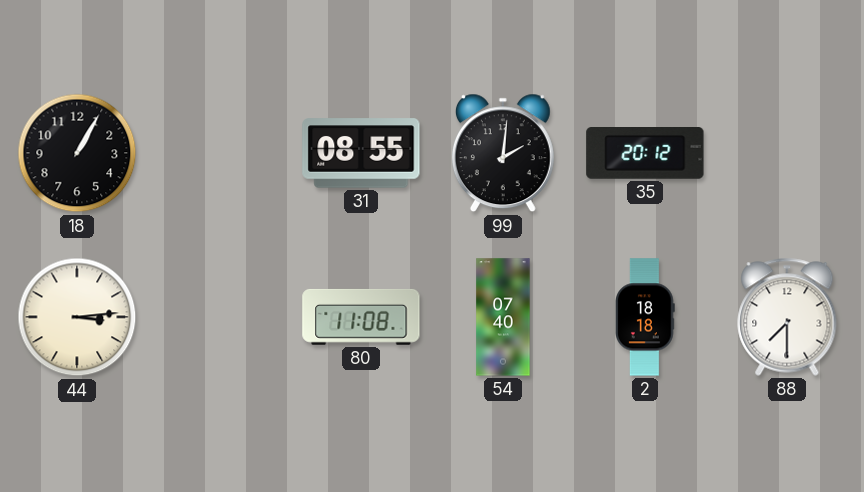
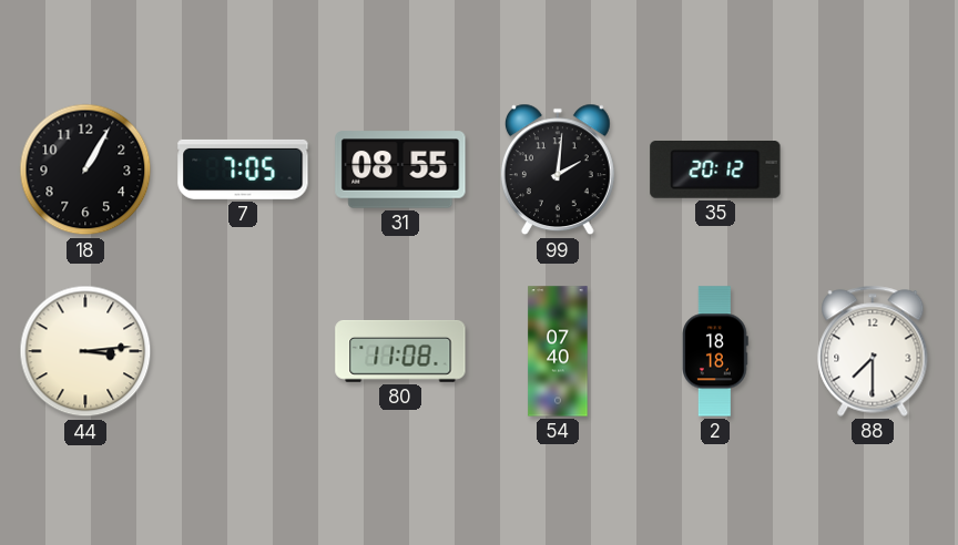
7: none -> 7:05
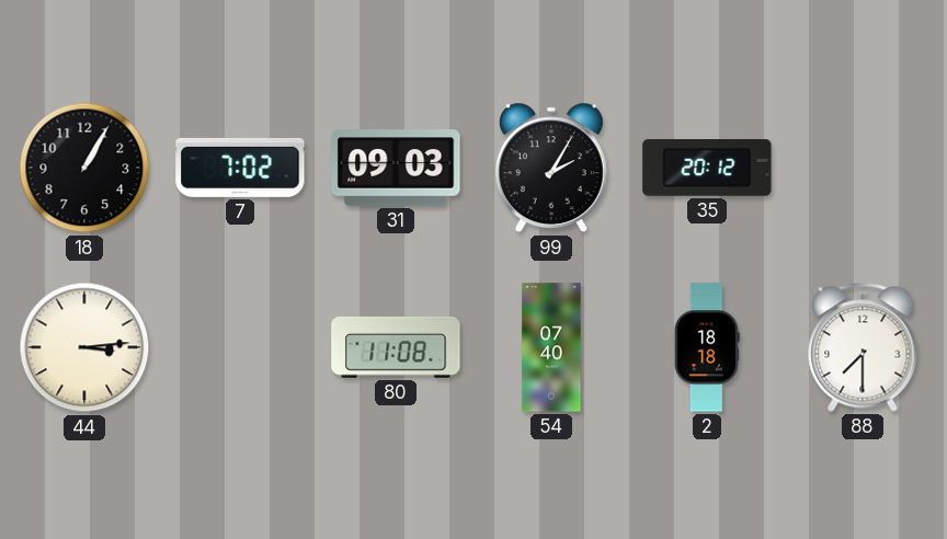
7: 7:05 -> 7:02
31: 08:55 -> 09:03
99: 2:01 -> 2:05
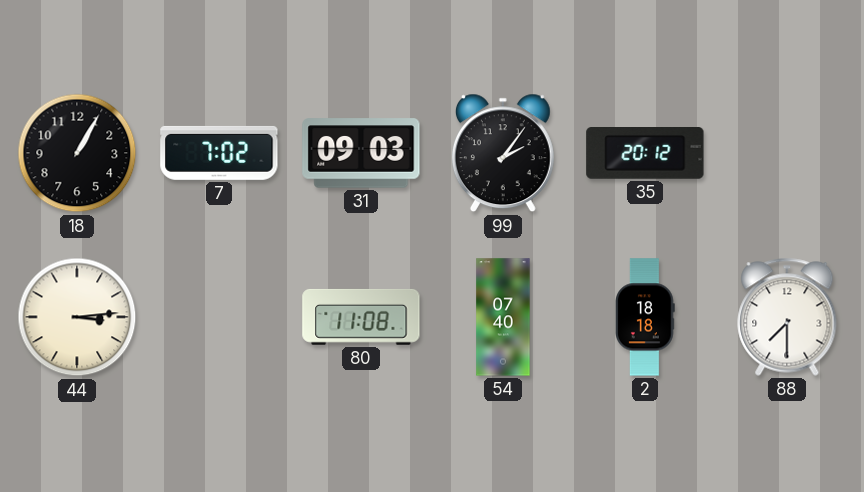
99: 2:05 -> 2:06
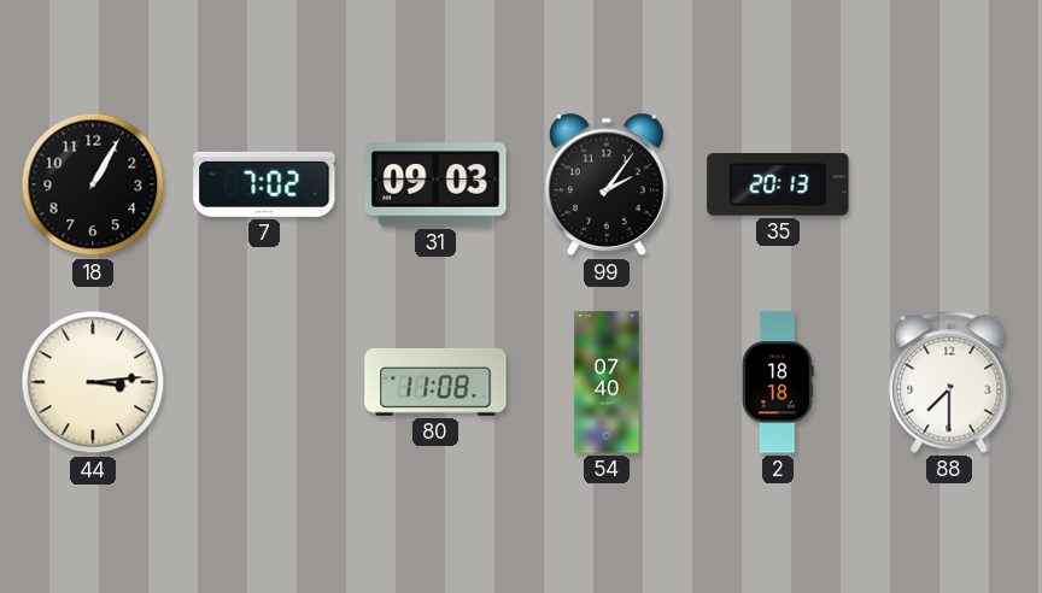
35: 20:12 -> 20:13
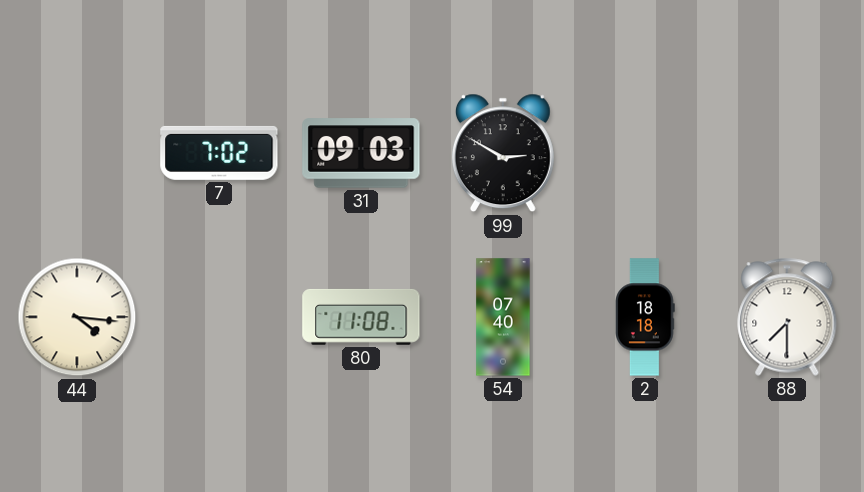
18: 1:05 -> none
99: 2:06 -> 2:50
35: 20:13 -> none
44: 3:14 -> 4:16
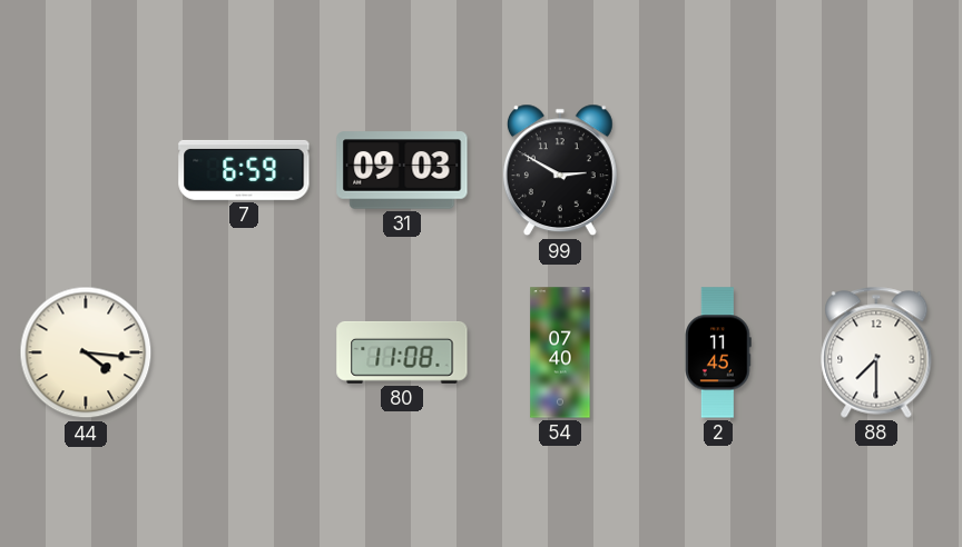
7: 7:02 -> 6:59
2: 18:18 -> 11:45
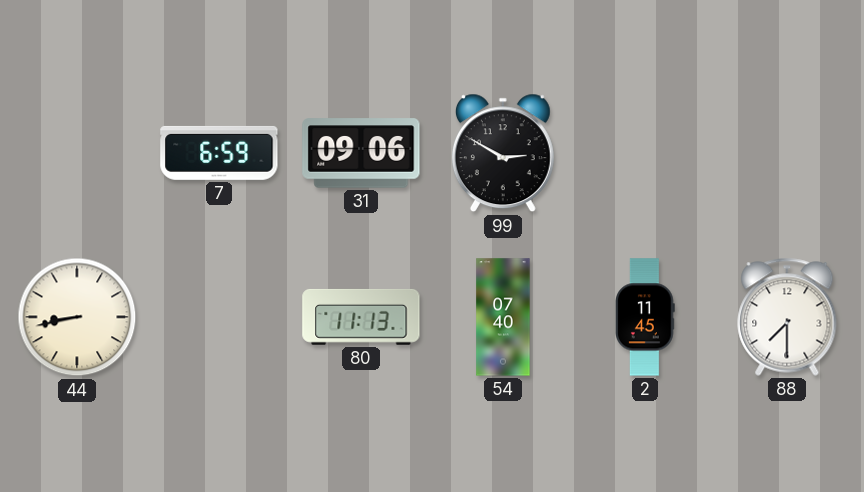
31: 09:03 -> 09:06
44: 4:16 -> 8:43
80: 11:08 -> 11:13
